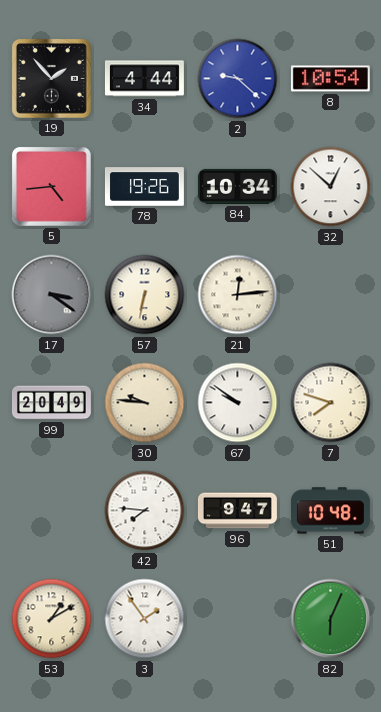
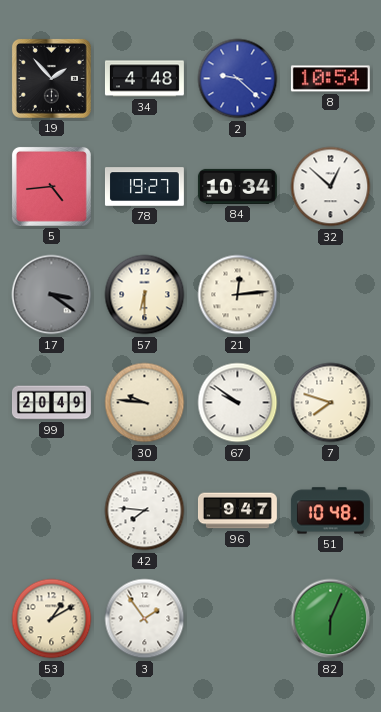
34: 4:44 -> 4:48
78: 19:26 -> 19:27
57: 6:32 -> 6:30
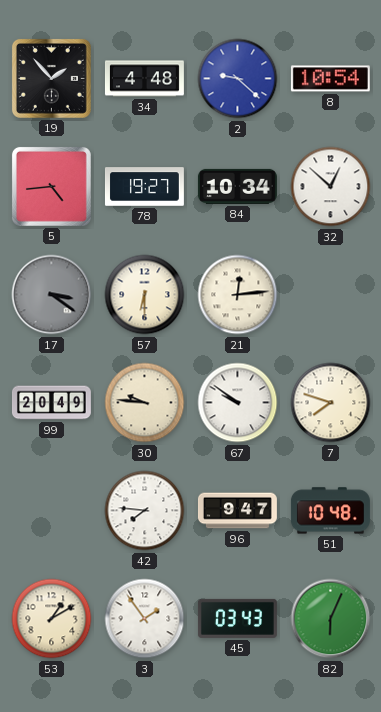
45: none -> 03:43
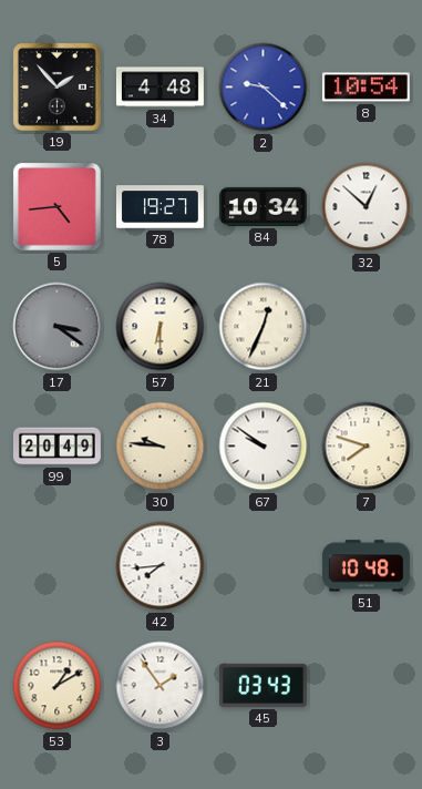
21: 12:14 -> 12:34
42: 7:46 -> 7:44
96: 9:47 -> none
82: 6:04 -> none
